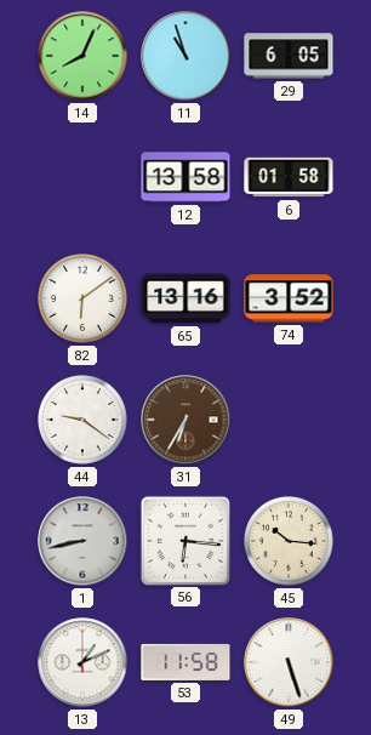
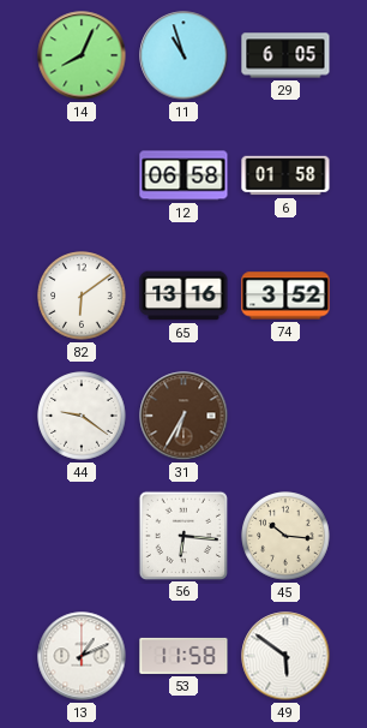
12: 13:58 -> 06:58
1: 8:43 -> none
49: 5:27 -> 5:51
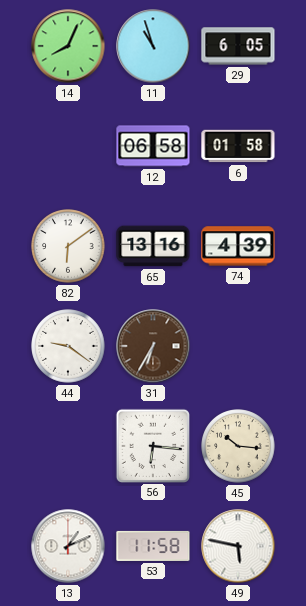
74: 3:52 -> 4:39
49: 5:51 -> 5:47
